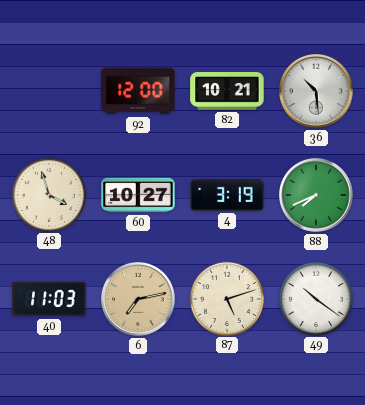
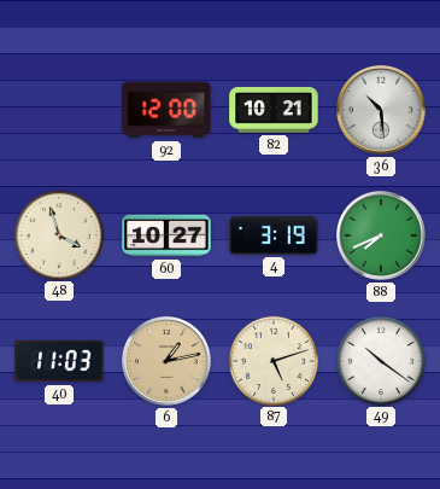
6: 7:13 -> 1:13
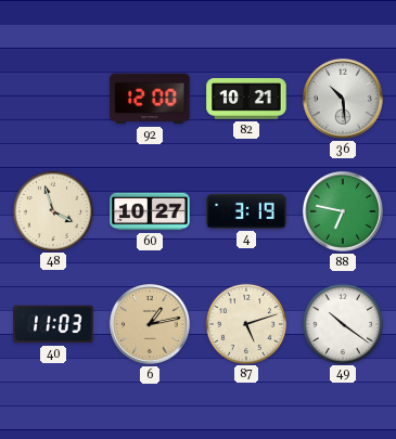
88: 7:41 -> 6:47
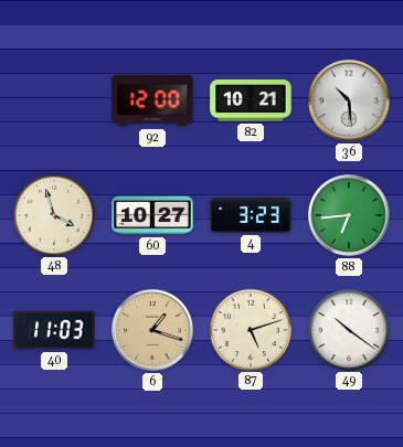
4: 3:19 -> 3:23
88: 6:47 -> 6:44
6: 1:13 -> 1:18
